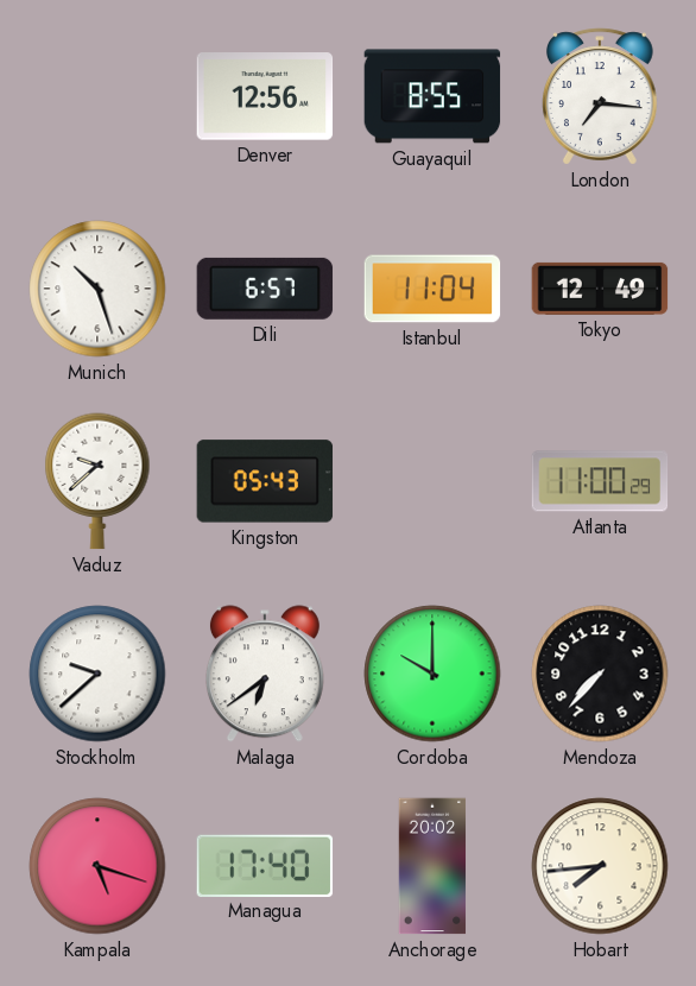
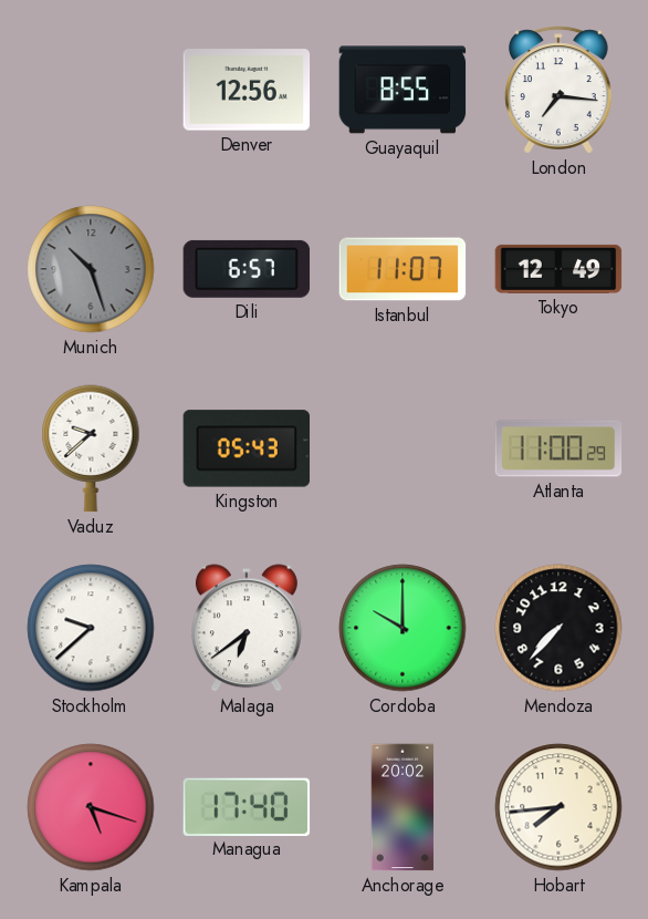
Munich dial: white -> grey
Istanbul: 11:04 -> 11:07
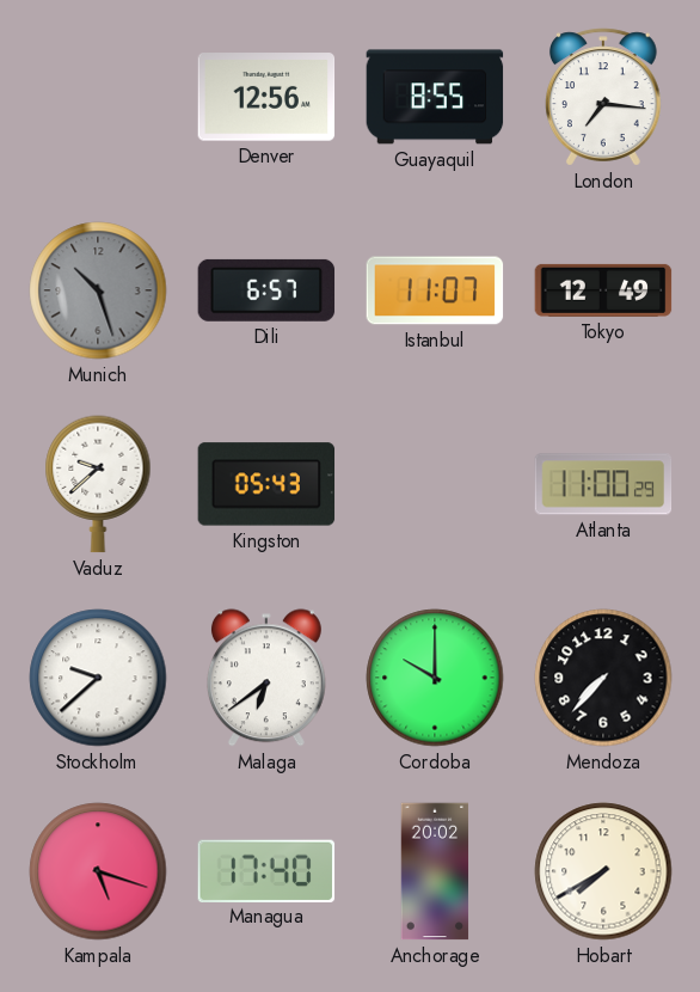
Hobart: 7:44 -> 7:40
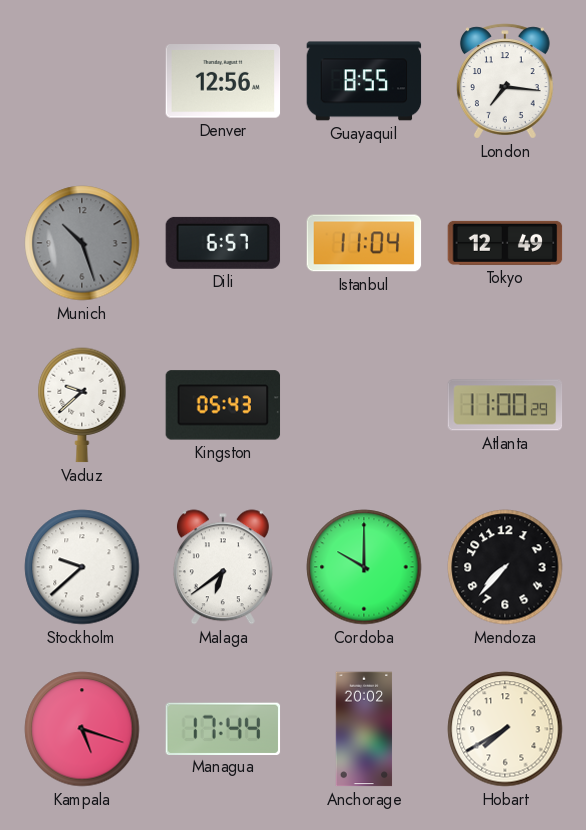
Istanbul: 11:07 -> 11:04
Managua: 17:40 -> 17:44
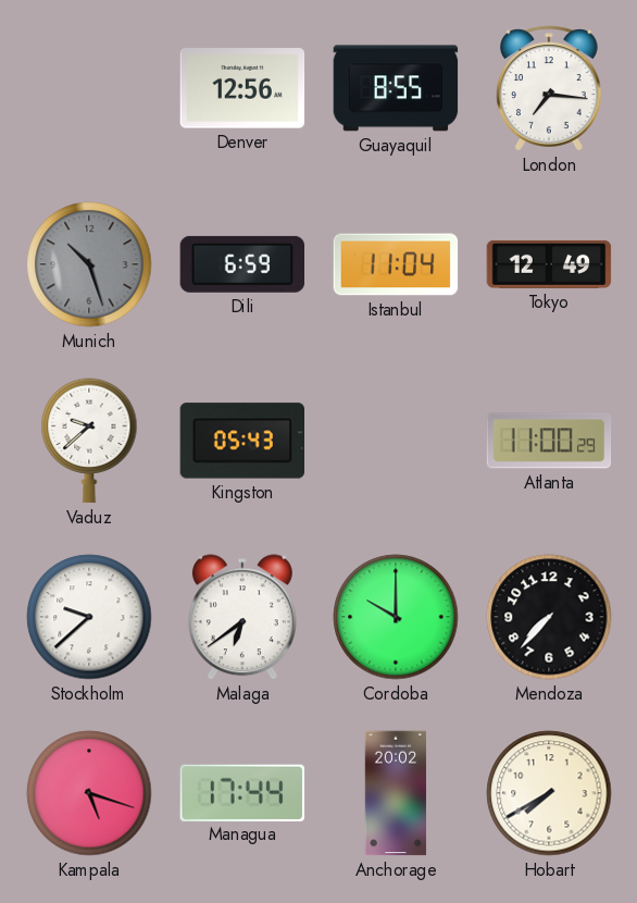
Dili: 6:57 -> 6:59
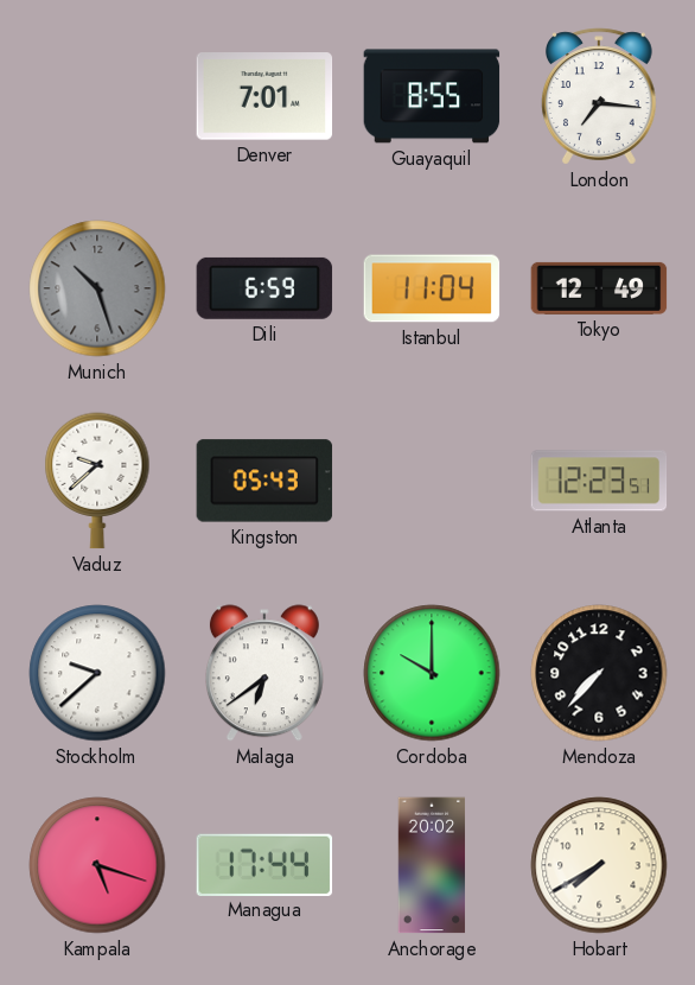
Denver: 12:56 -> 7:01
Atlanta: 11:00 -> 12:23
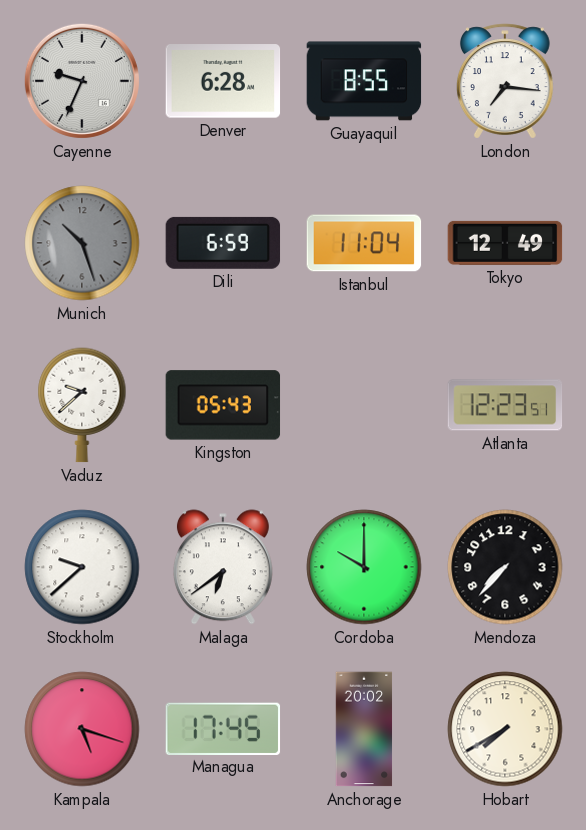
Cayenne: none -> 9:34
Denver: 7:01 -> 6:28
Managua: 17:44 -> 17:45
